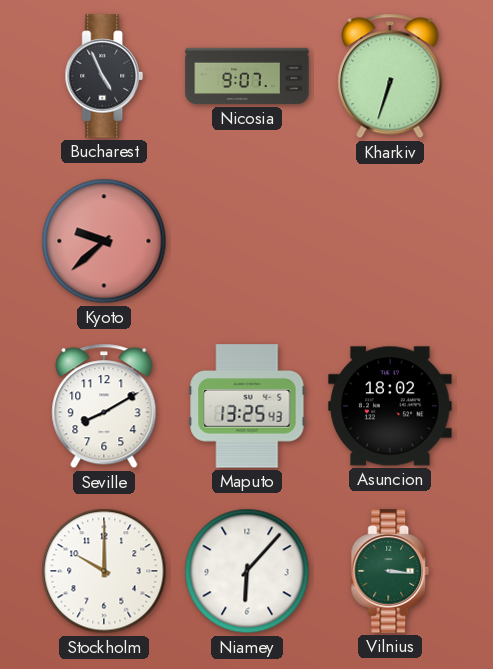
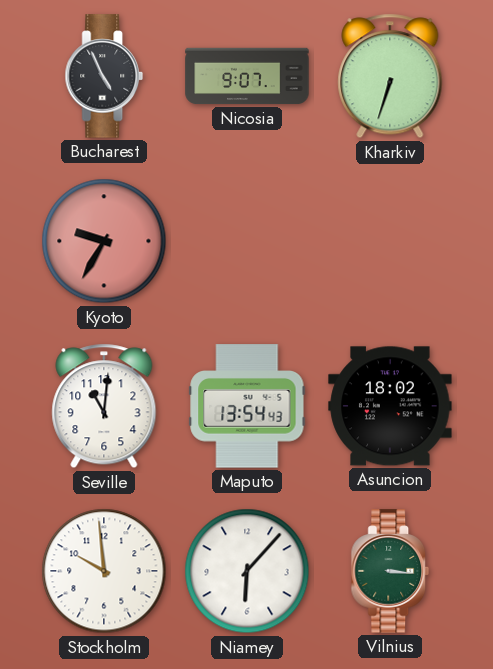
Kyoto: 9:38 -> 9:35
Seville: 8:10 -> 11:01
Maputo: 13:25 -> 13:54
Stockholm: 10:00 -> 9:59
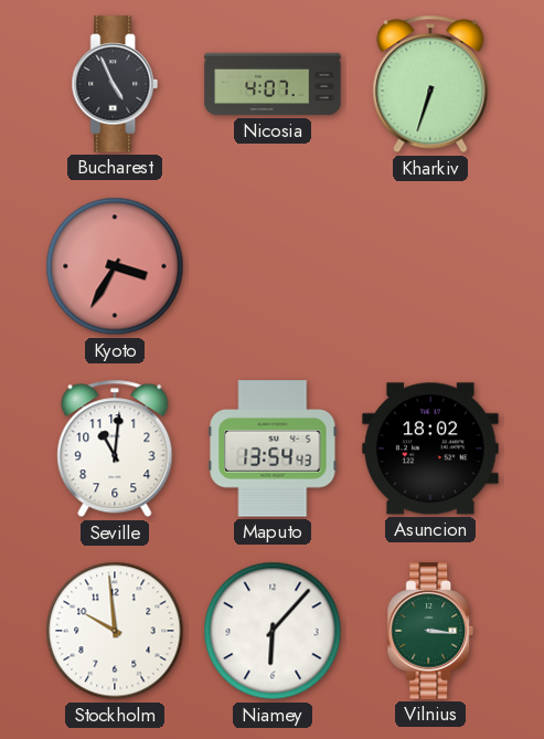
Nicosia: 9:07 -> 4:07
Kyoto: 9:35 -> 3:35
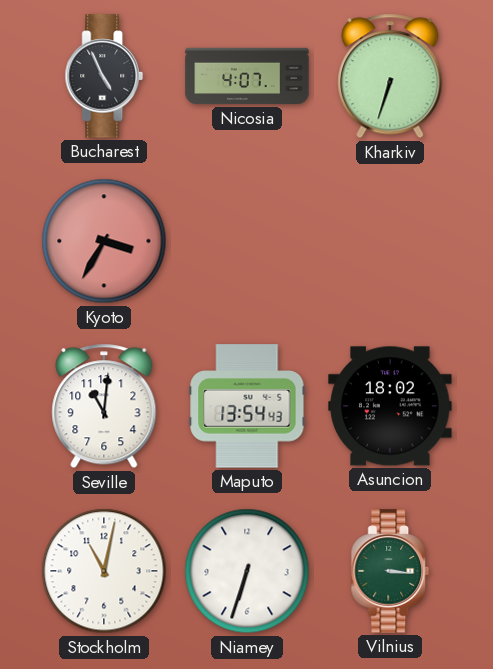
Stockholm: 9:59 -> 11:02
Niamey: 6:07 -> 6:33
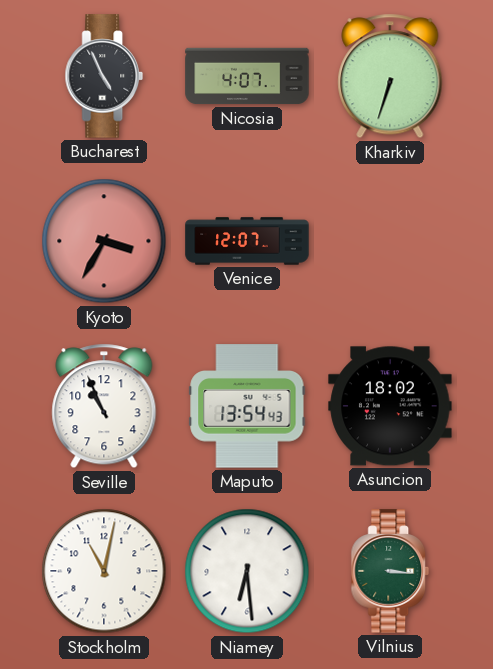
Venice: none -> 12:07
Seville: 11:01 -> 10:56
Niamey: 6:33 -> 6:29
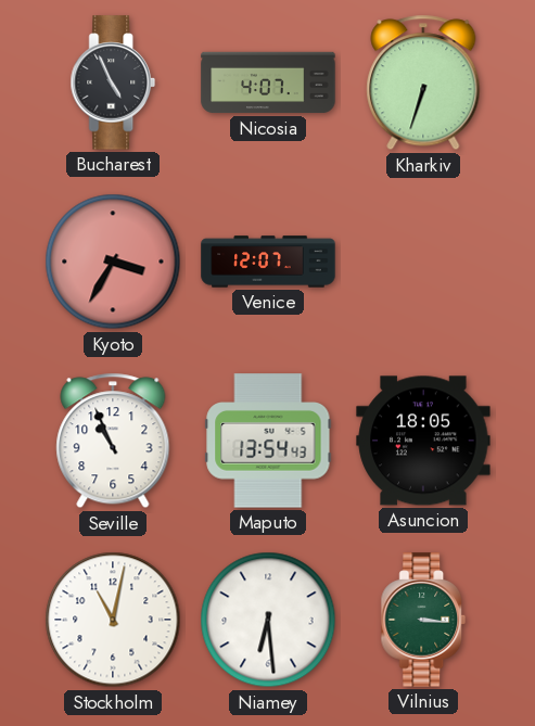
Asuncion: 18:02 -> 18:05
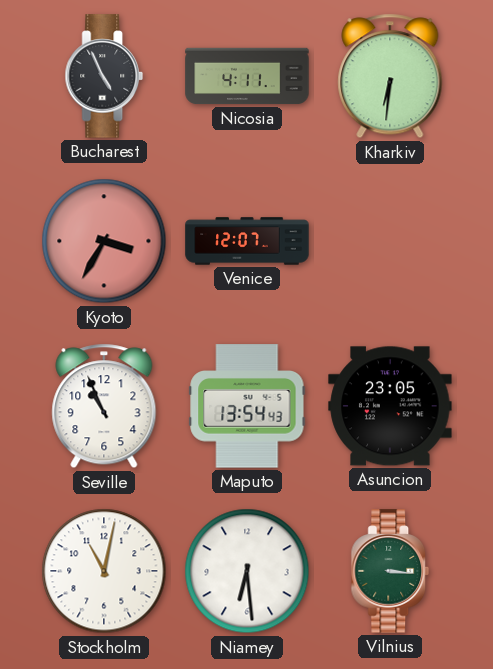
Nicosia: 4:07 -> 4:11
Kharkiv: 6:33 -> 6:31
Asuncion: 18:05 -> 23:05
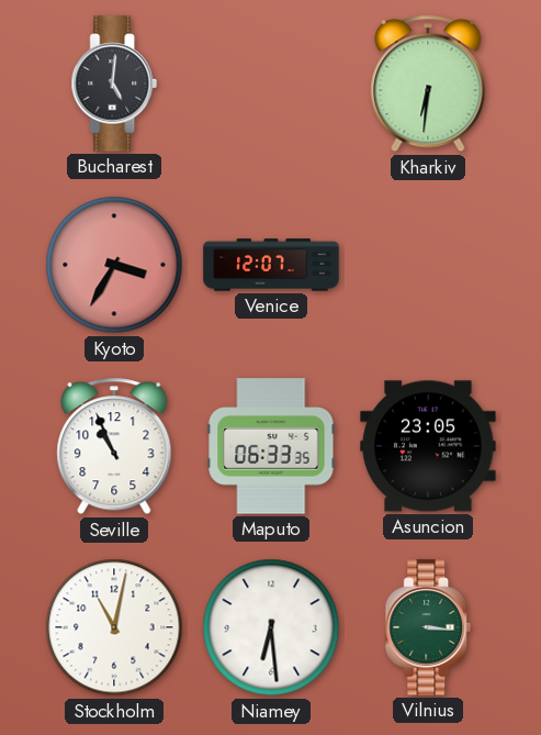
Bucharest: 4:56 -> 5:01
Nicosia: 4:11 -> none
Maputo: 13:54 -> 06:33
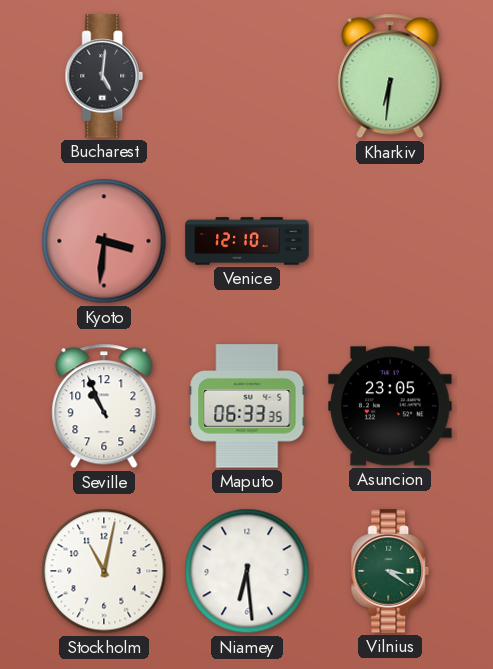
Kyoto: 3:35 -> 3:31
Venice: 12:07 -> 12:10
Vilnius: 3:16 -> 3:21
